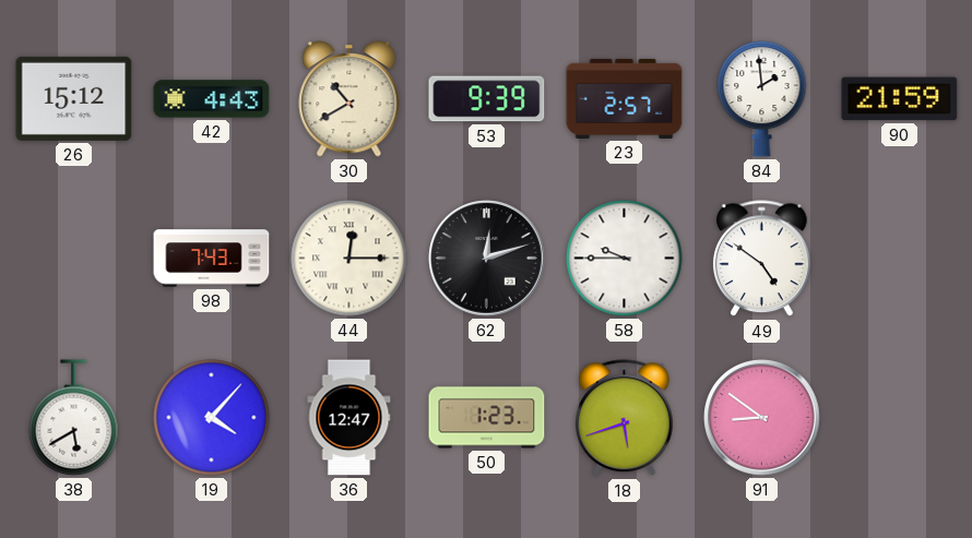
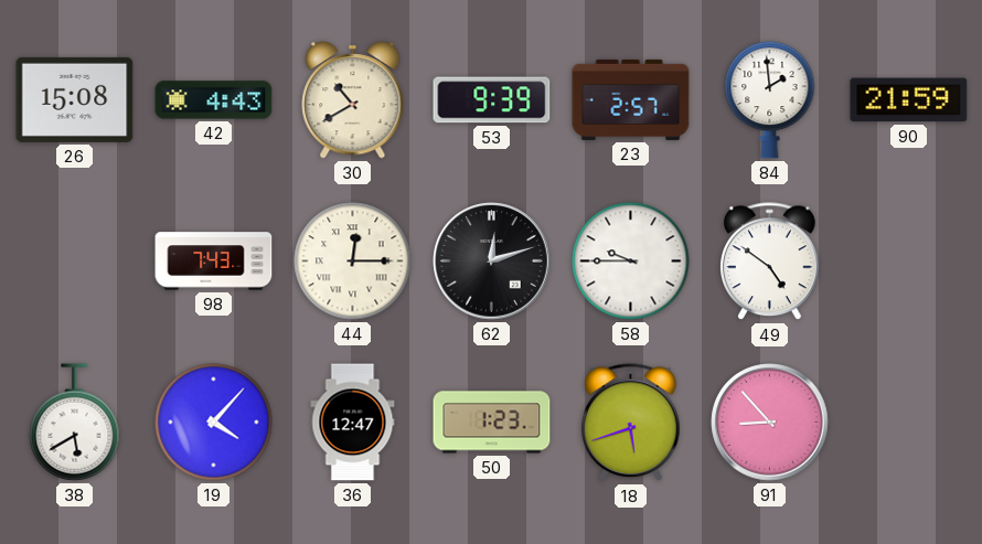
26: 15:12 -> 15:08
91: 8:51 -> 8:53
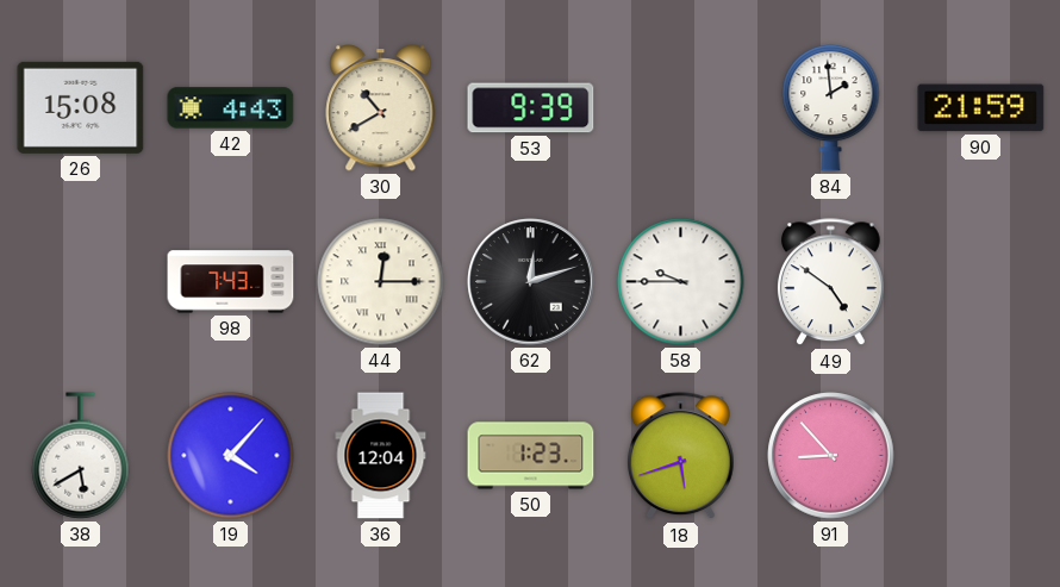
23: 2:57 -> none
36: 12:47 -> 12:04
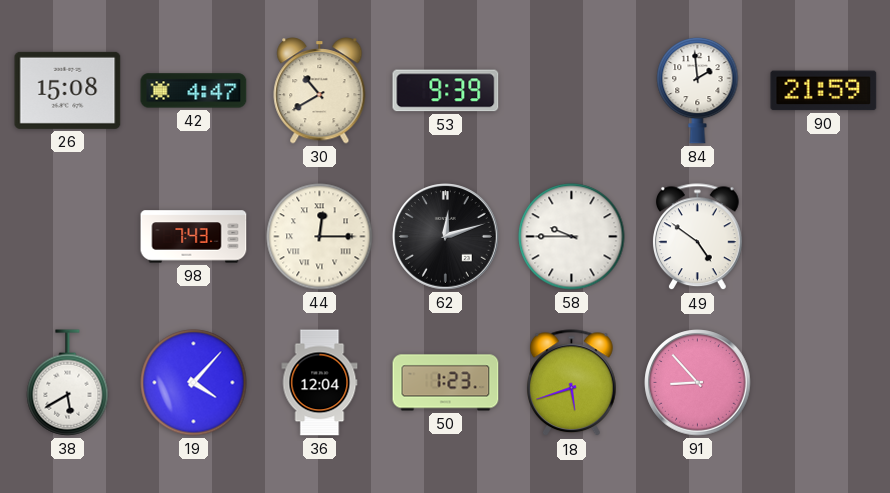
42: 4:43 -> 4:47
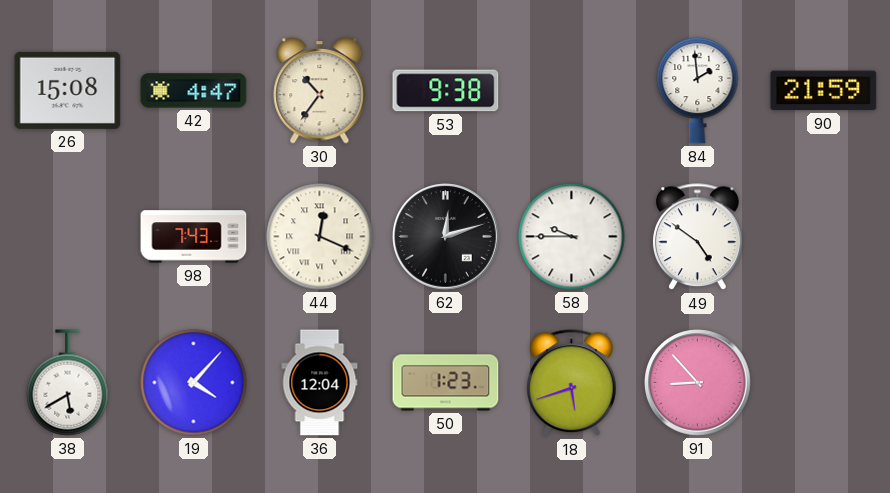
30: 10:40 -> 10:36
53: 9:39 -> 9:38
44: 12:15 -> 12:19
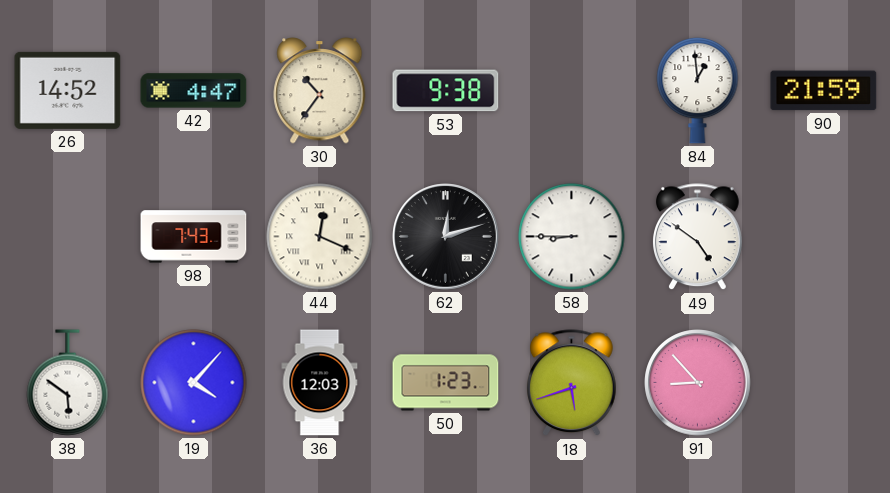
26: 15:08 -> 14:52
84: 1:59 -> 12:59
58: 9:45 -> 8:45
38: 5:40 -> 5:51
36: 12:04 -> 12:03
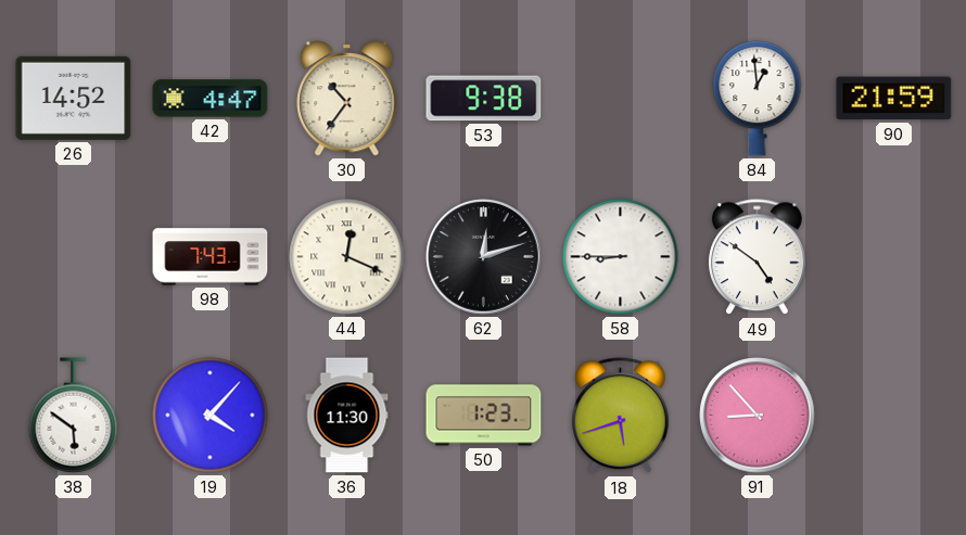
36: 12:03 -> 11:30
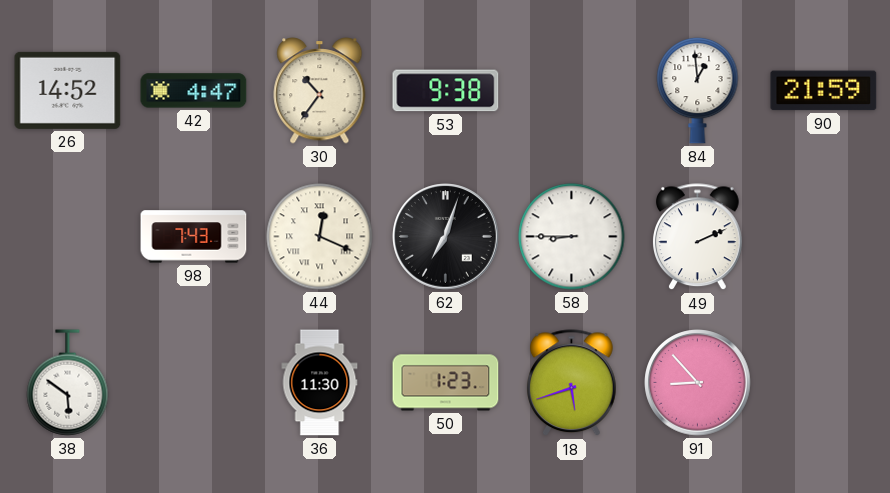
62: 12:12 -> 7:03
49: 4:51 -> 2:11
19: 4:07 -> none
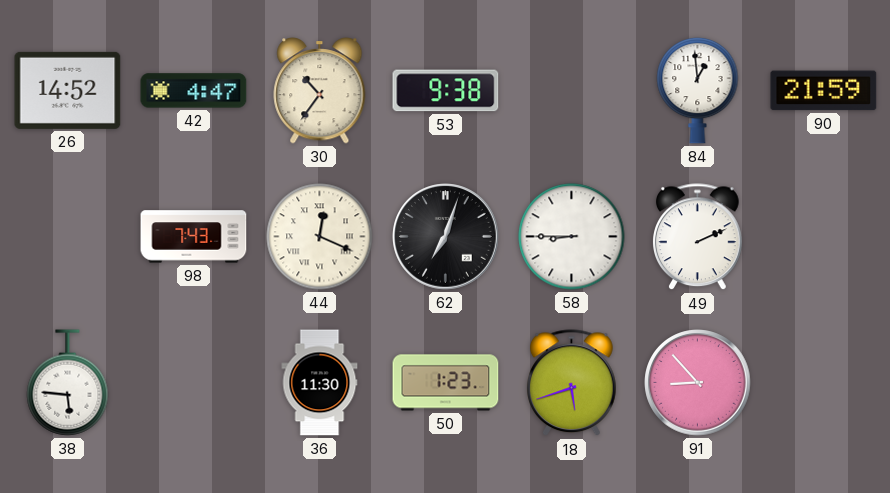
38: 5:51 -> 5:46
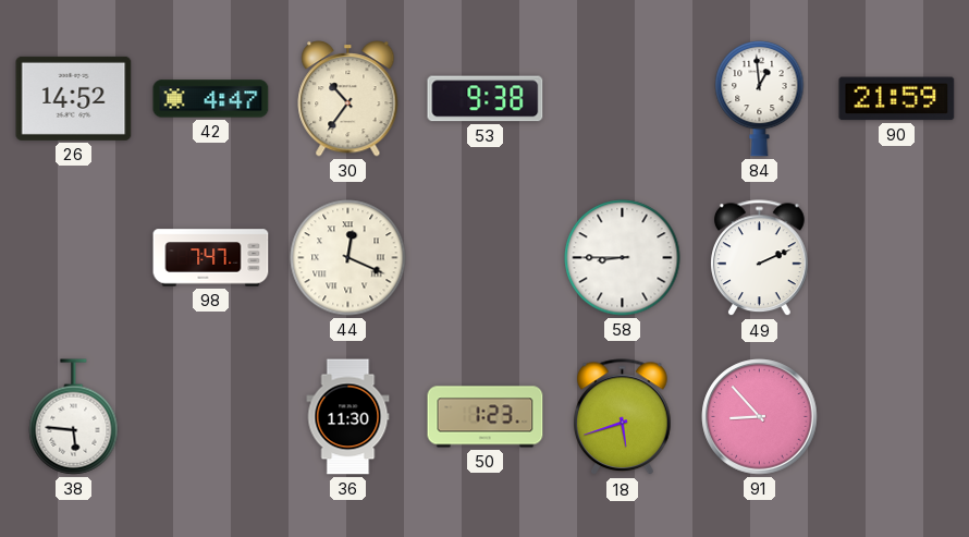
98: 7:43 -> 7:47
62: 7:03 -> none
